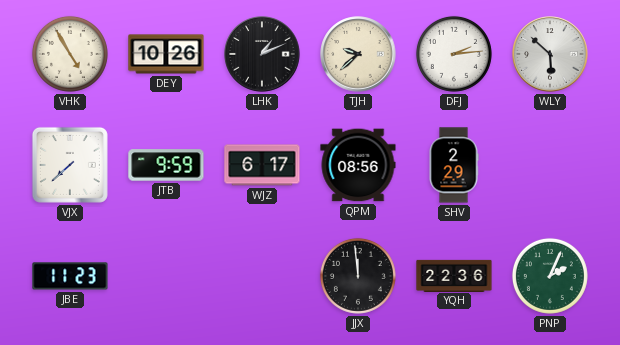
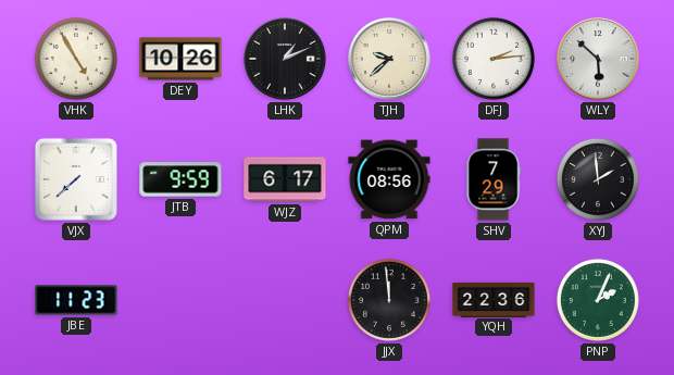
SHV: 2:29 -> 7:29
XYJ: none -> 1:59
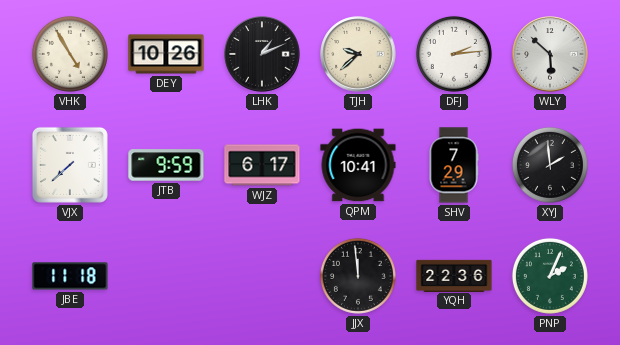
QPM: 08:56 -> 10:41
JBE: 11:23 -> 11:18
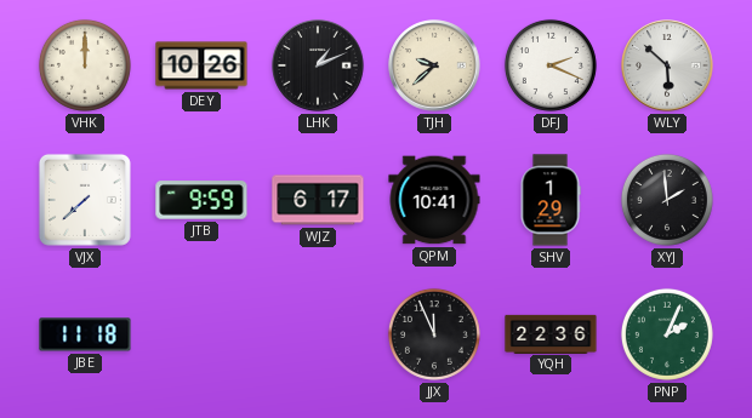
VHK: 4:55 -> 12:00
DFJ: 2:14 -> 2:19
SHV: 7:29 -> 1:29
JJX: 11:59 -> 11:56
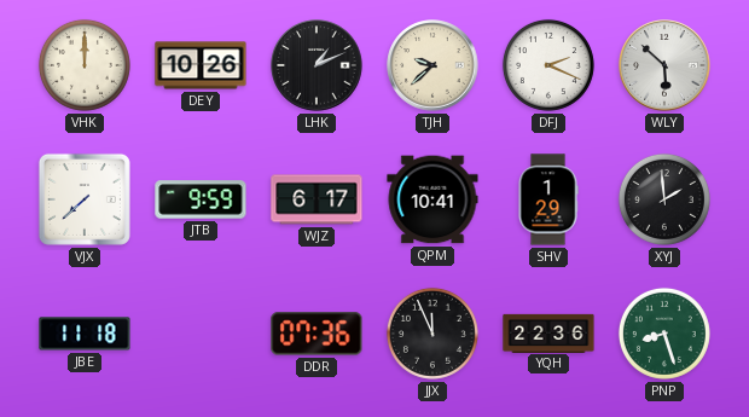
DDR: none -> 07:36
PNP: 2:04 -> 8:27
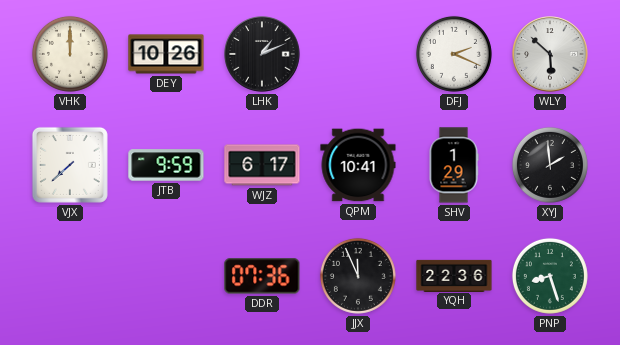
TJH: 9:38 -> none
JBE: 11:18 -> none
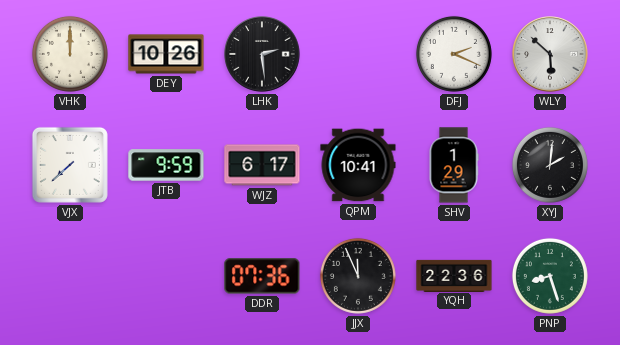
LHK: 1:11 -> 2:29
XYJ: 1:59 -> 2:01
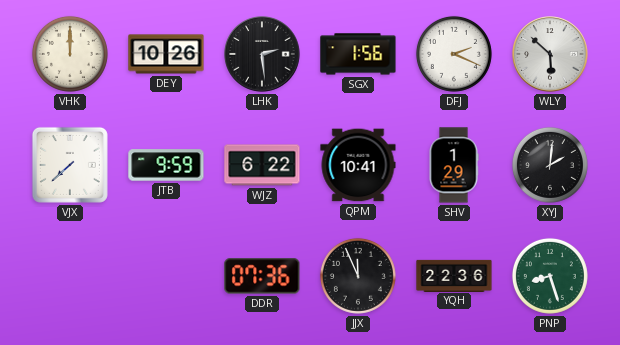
SGX: none -> 1:56
WJZ: 6:17 -> 6:22
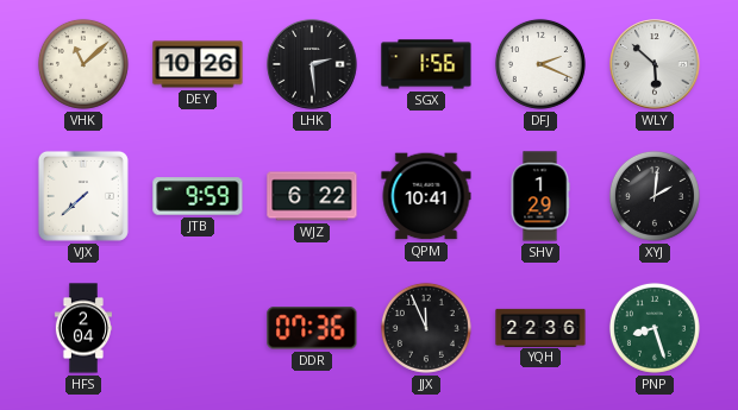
VHK: 12:00 -> 11:08
HFS: none -> 2:04
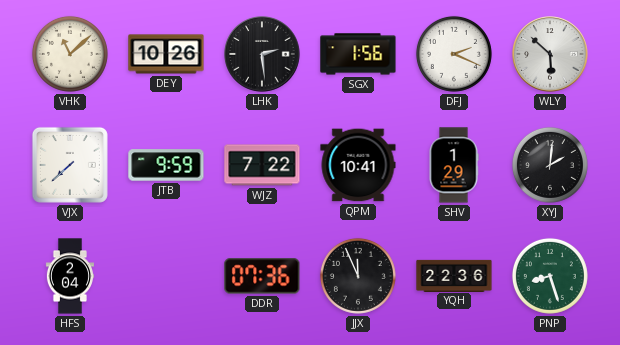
WJZ: 6:22 -> 7:22
